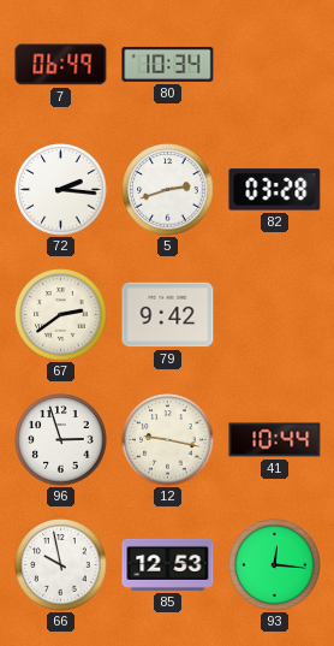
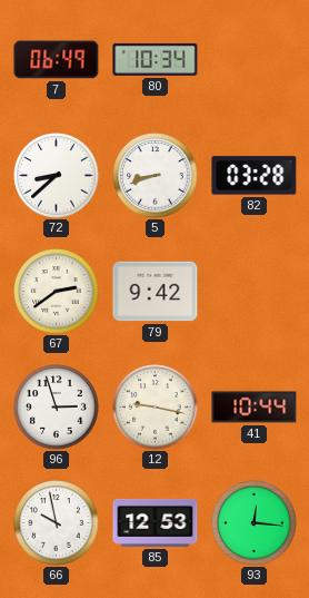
72: 2:16 -> 8:38
5: 2:42 -> 8:42
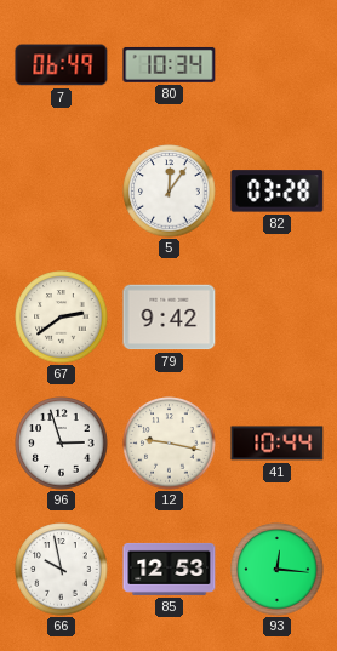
72: 8:38 -> none
5: 8:42 -> 12:06
